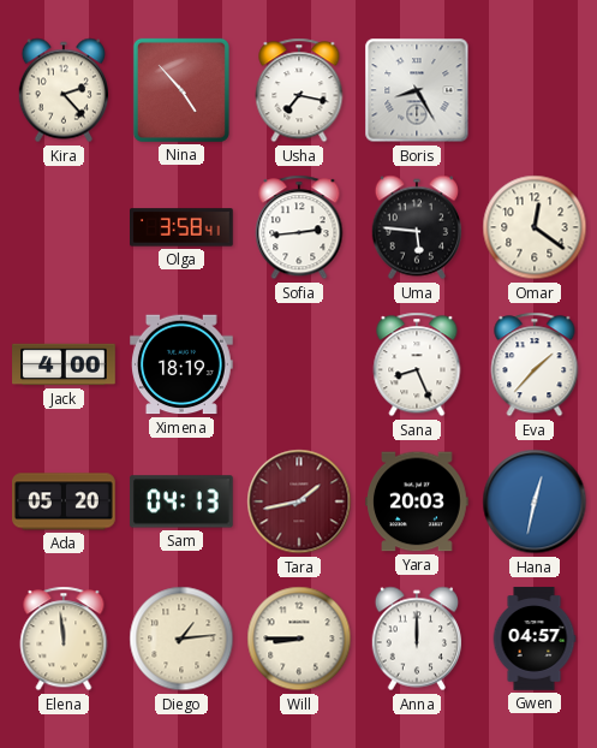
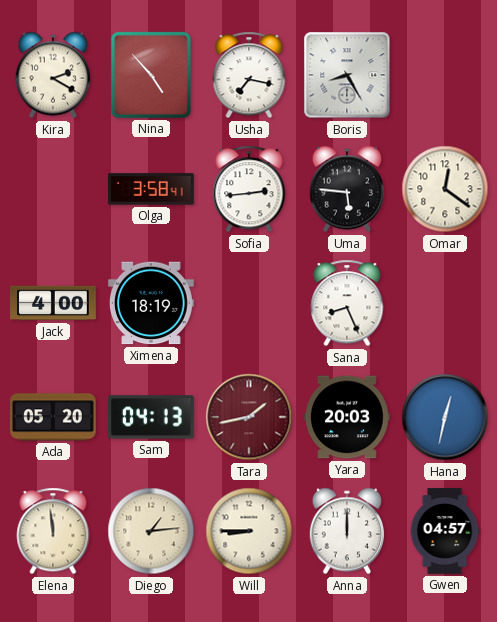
Kira: 2:23 -> 2:20
Eva: 1:37 -> none
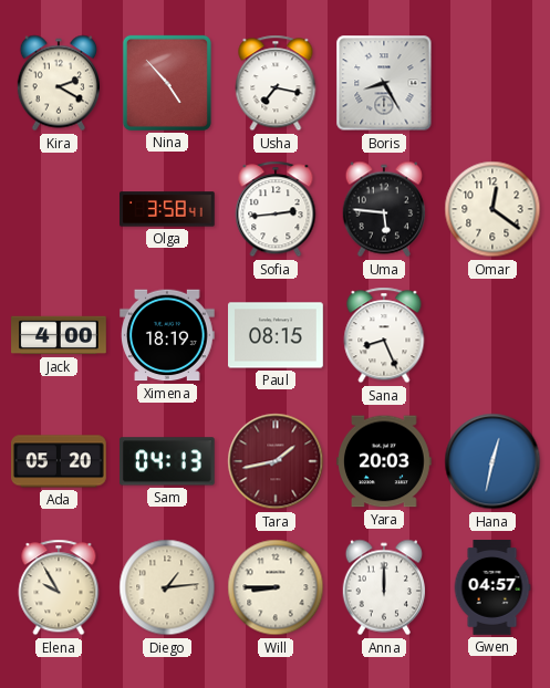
Paul: none -> 08:15
Elena: 11:59 -> 9:55
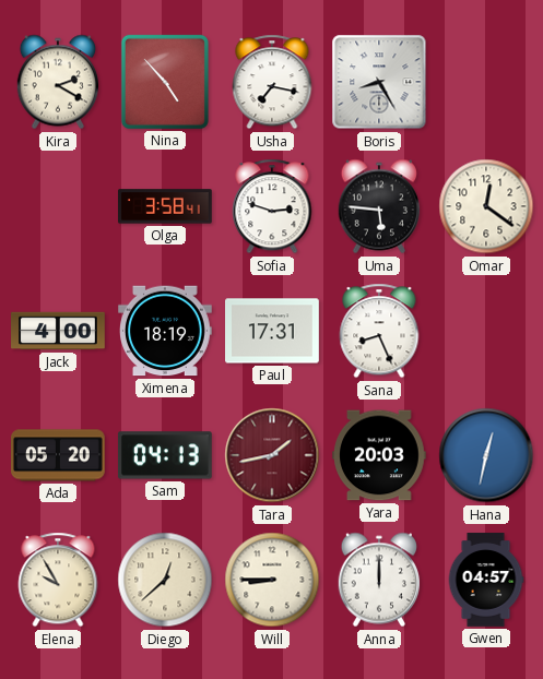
Sofia: 2:44 -> 2:48
Paul: 08:15 -> 17:31
Diego: 1:14 -> 12:38
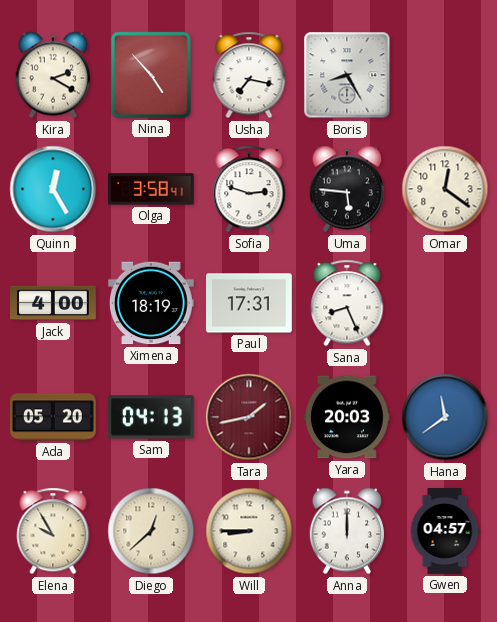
Quinn: none -> 12:25
Hana: 12:32 -> 11:39
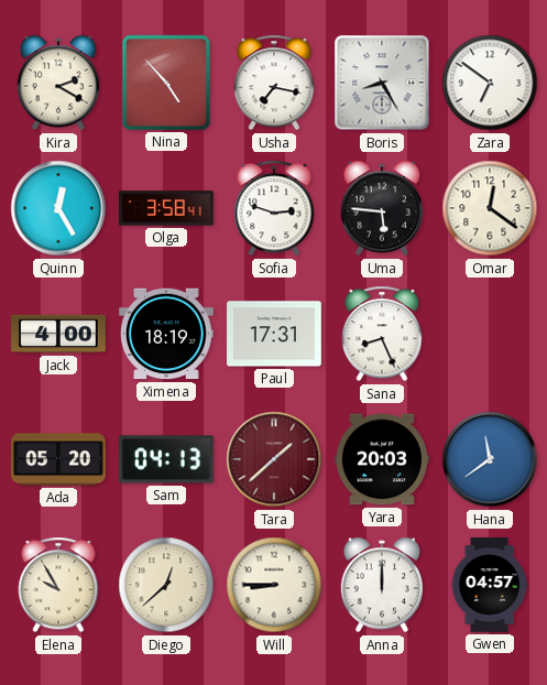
Zara: none -> 6:51
Tara: 1:43 -> 1:38
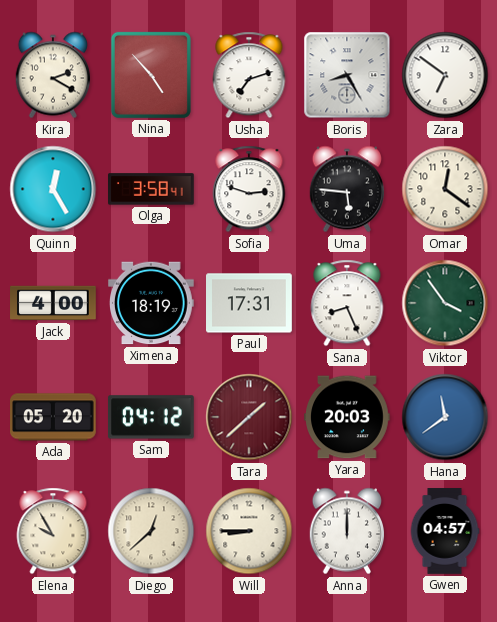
Usha: 7:17 -> 7:12
Viktor: none -> 3:54
Sam: 04:13 -> 04:12
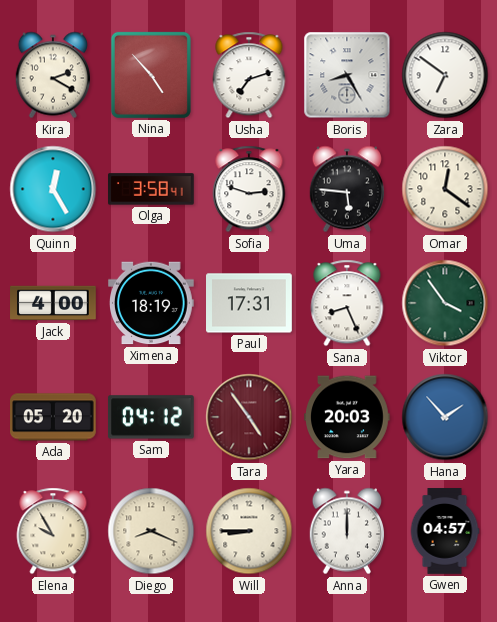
Tara: 1:38 -> 4:54
Hana: 11:39 -> 1:53
Diego: 12:38 -> 8:19
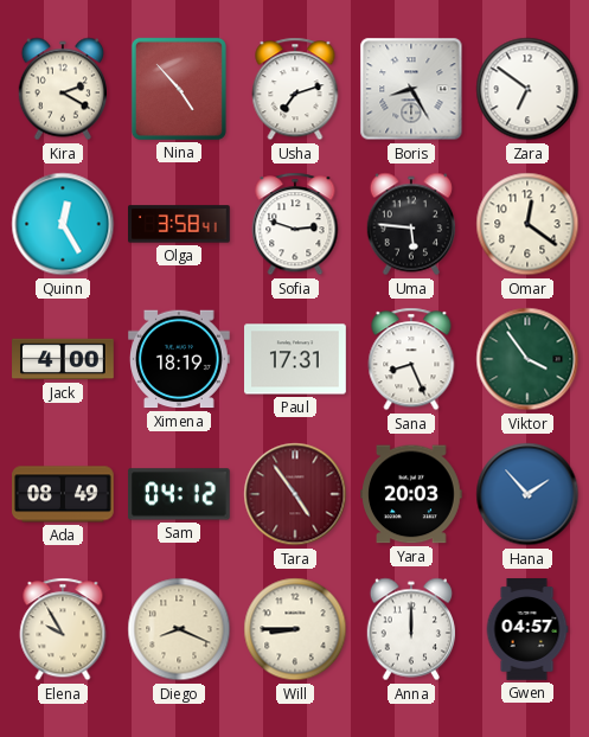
Ada: 05:20 -> 08:49
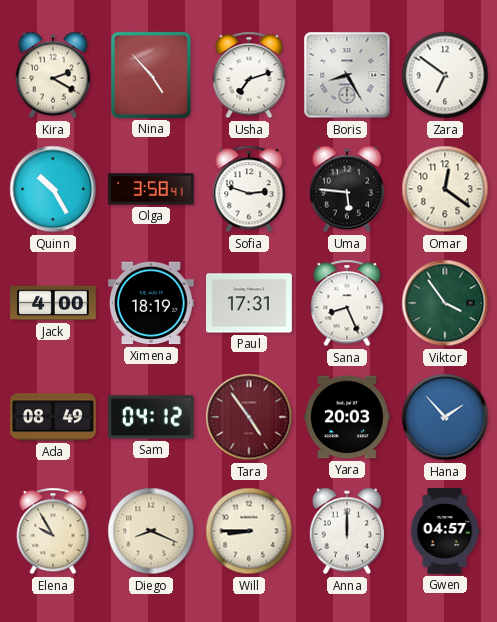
Quinn: 12:25 -> 10:25
